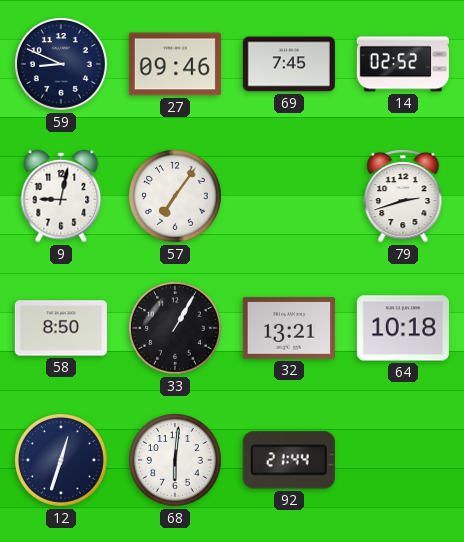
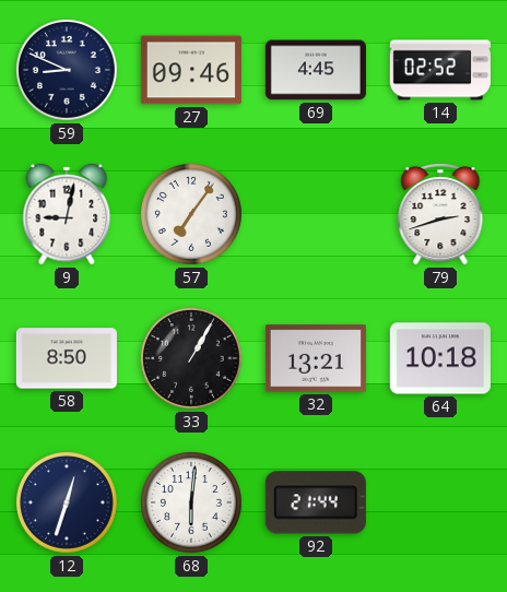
69: 7:45 -> 4:45
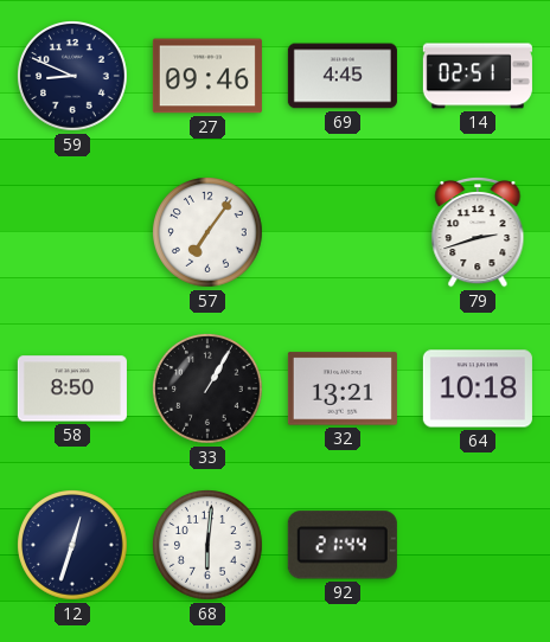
14: 02:52 -> 02:51
9: 9:02 -> none
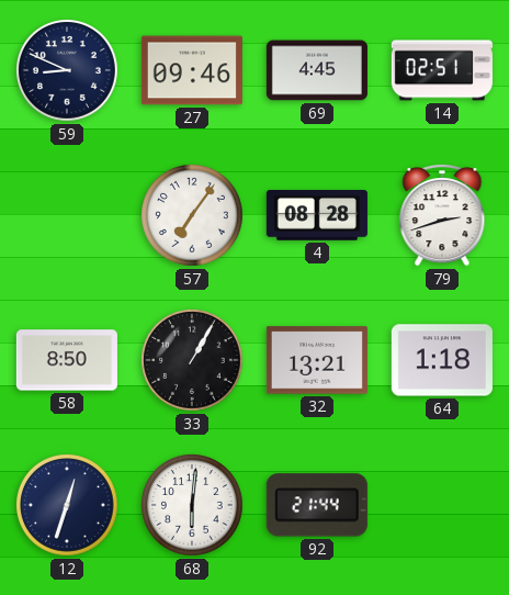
4: none -> 08:28
64: 10:18 -> 1:18
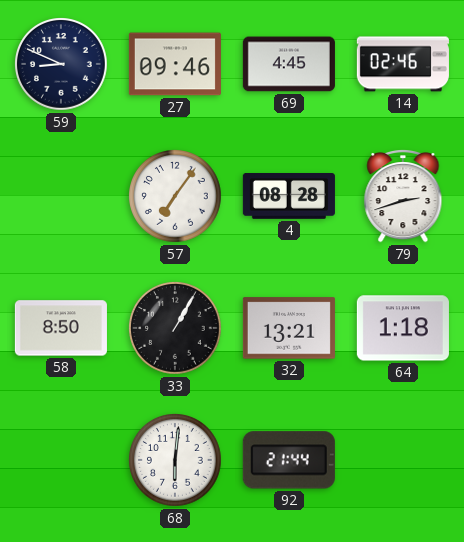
14: 02:51 -> 02:46
12: 12:33 -> none
